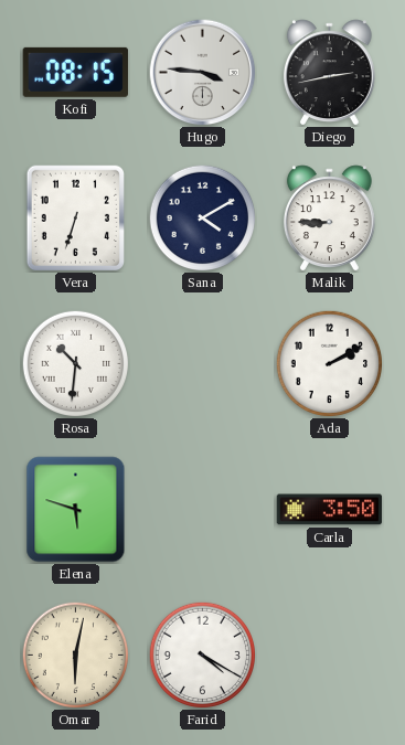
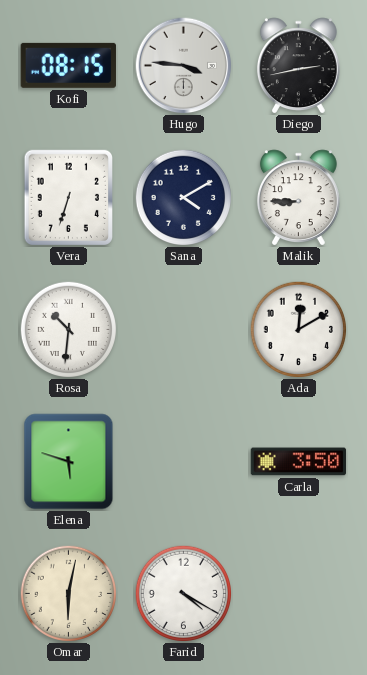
Ada: 2:10 -> 12:10
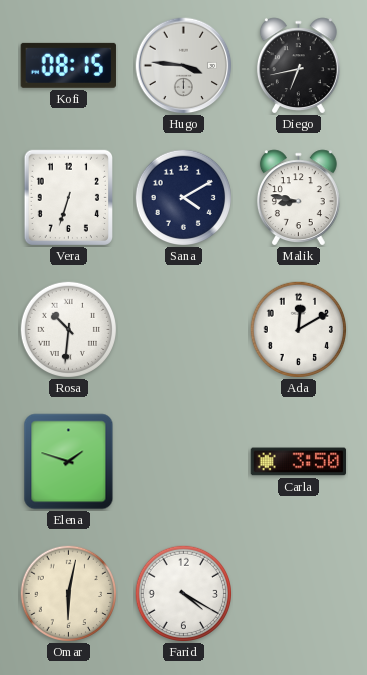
Diego: 2:43 -> 6:43
Malik: 8:45 -> 8:47
Elena: 5:48 -> 1:48
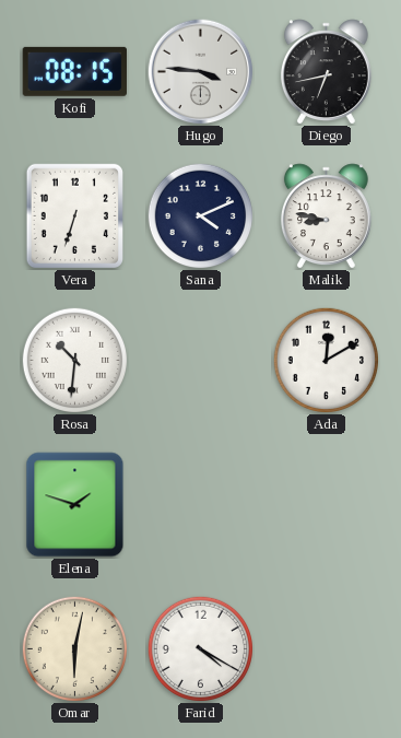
Sana: 4:10 -> 4:11
Carla: 3:50 -> none
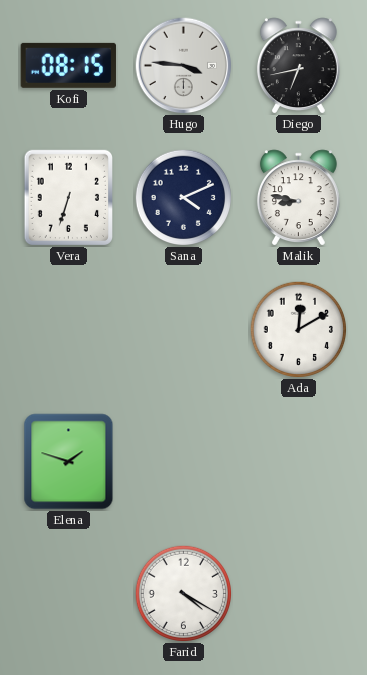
Rosa: 10:31 -> none
Omar: 6:02 -> none
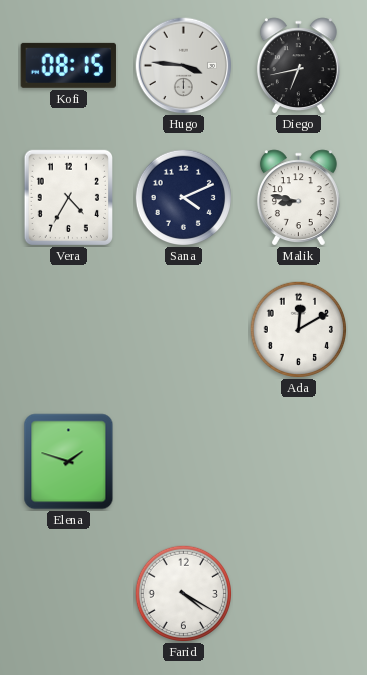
Vera: 6:33 -> 4:35
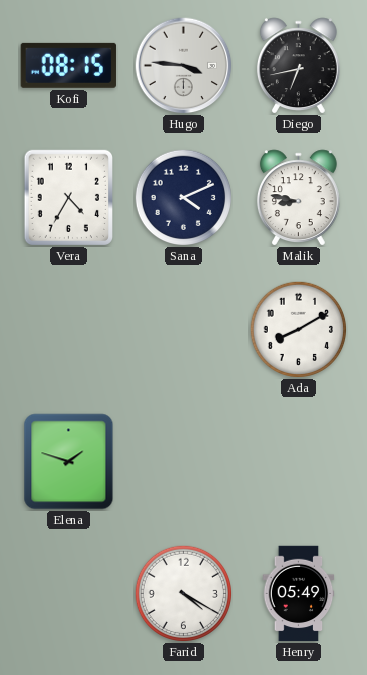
Ada: 12:10 -> 8:10
Henry: none -> 05:49
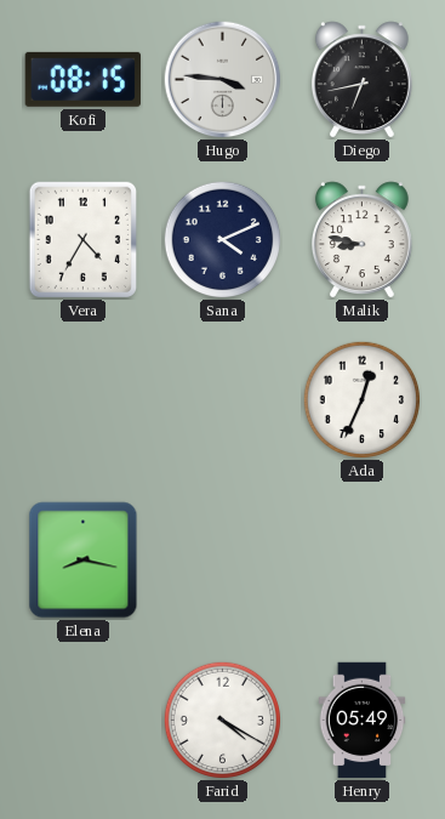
Ada: 8:10 -> 12:34
Elena: 1:48 -> 8:17
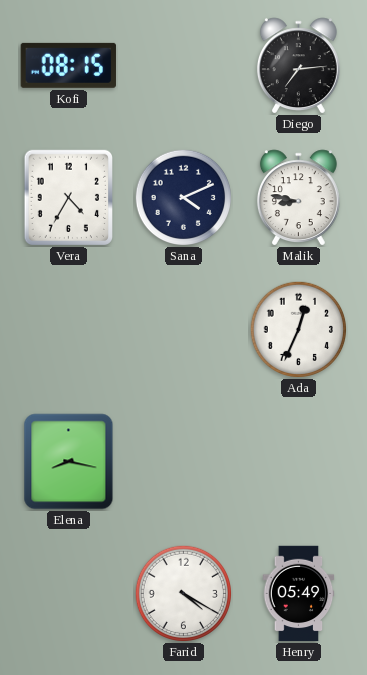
Hugo: 3:46 -> none
Diego: 6:43 -> 7:14
